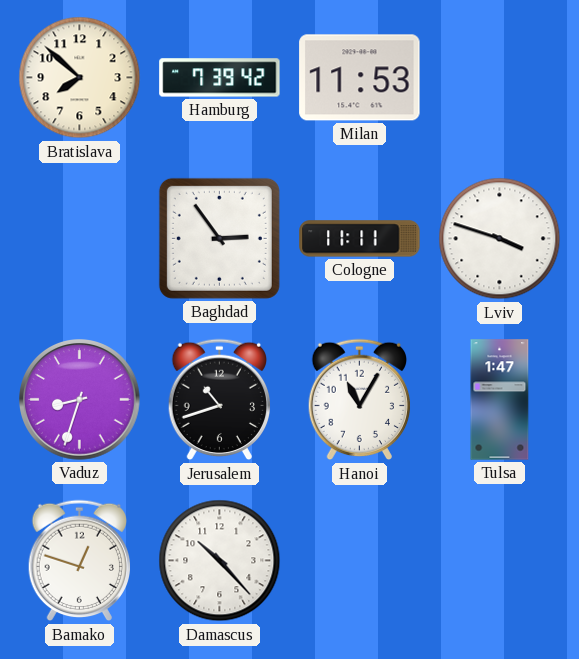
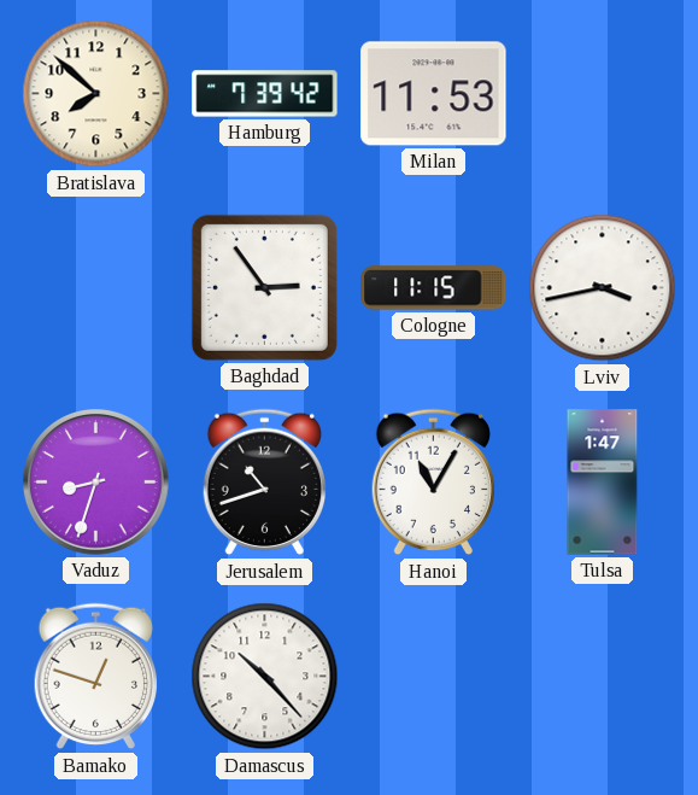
Cologne: 11:11 -> 11:15
Lviv: 3:48 -> 3:43
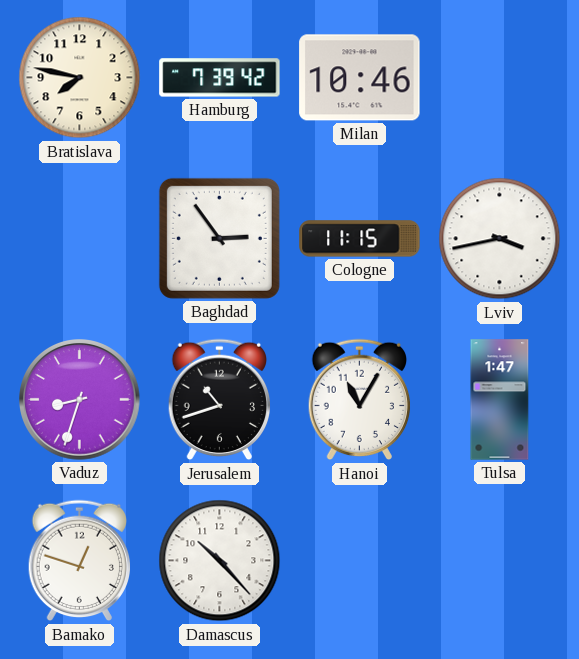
Bratislava: 7:52 -> 7:47
Milan: 11:53 -> 10:46
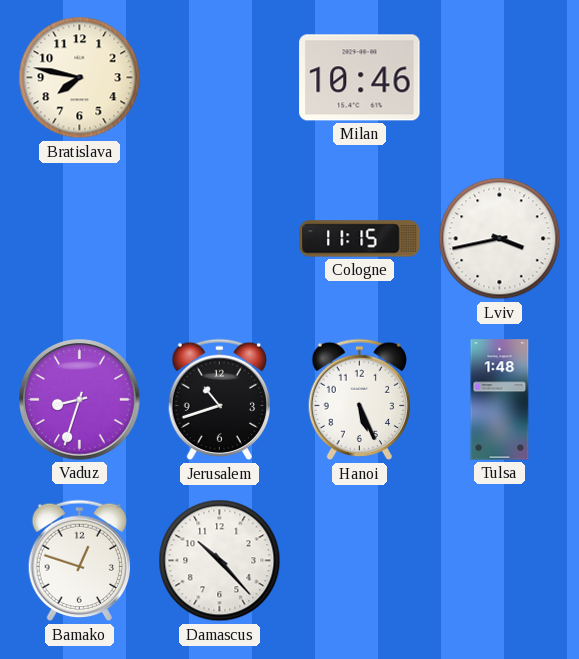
Hamburg: 7:39 -> none
Baghdad: 2:54 -> none
Hanoi: 11:05 -> 5:26
Tulsa: 1:47 -> 1:48
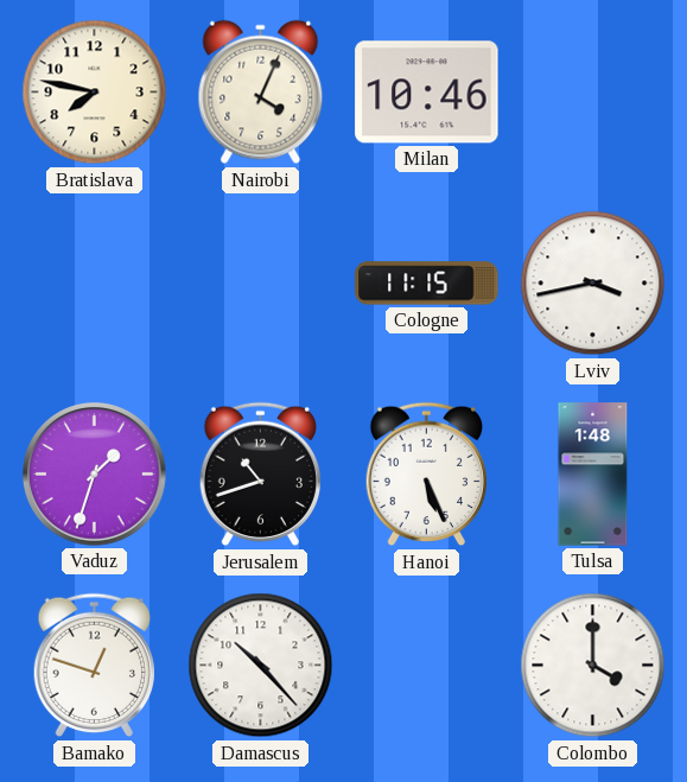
Nairobi: none -> 4:04
Vaduz: 8:33 -> 1:33
Colombo: none -> 4:00
